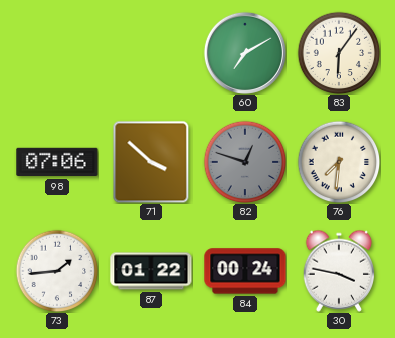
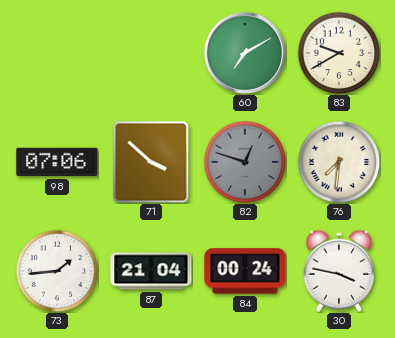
83: 6:06 -> 9:40
87: 01:22 -> 21:04
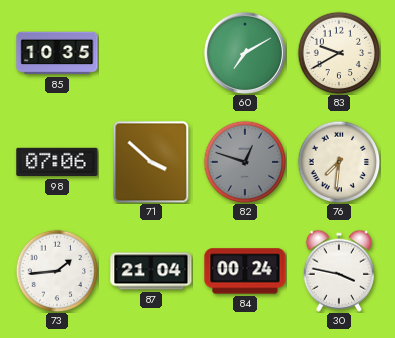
85: none -> 10:35
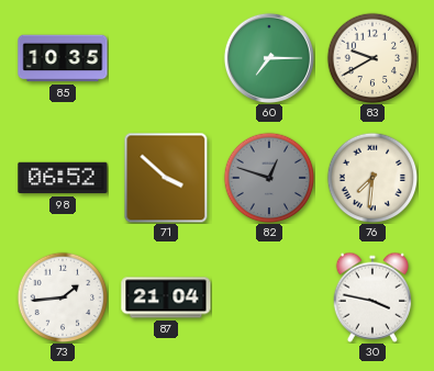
60: 7:10 -> 7:15
98: 07:06 -> 06:52
84: 00:24 -> none
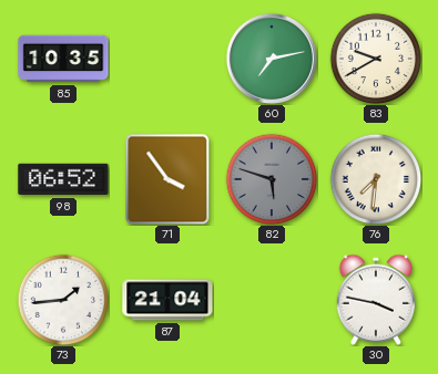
60: 7:15 -> 7:13
71: 3:52 -> 3:54
82: 12:48 -> 5:48
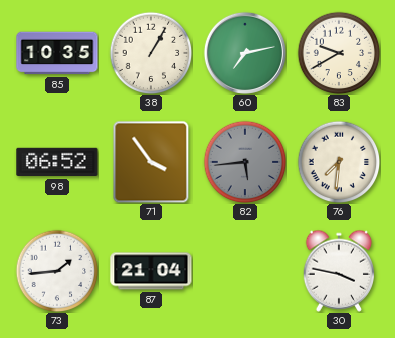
38: none -> 1:05
82: 5:48 -> 5:44
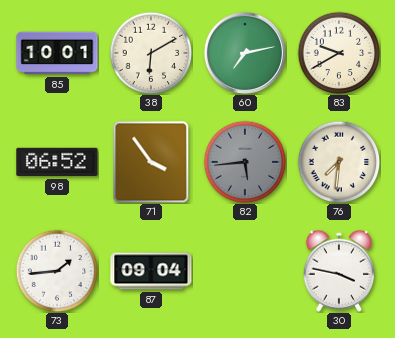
85: 10:35 -> 10:01
38: 1:05 -> 6:10
87: 21:04 -> 09:04
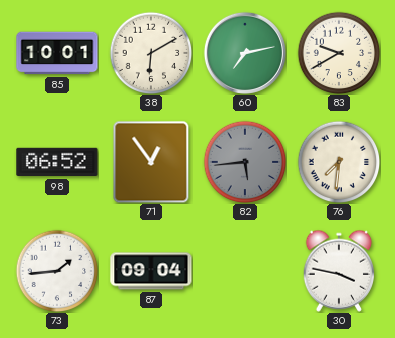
71: 3:54 -> 12:54
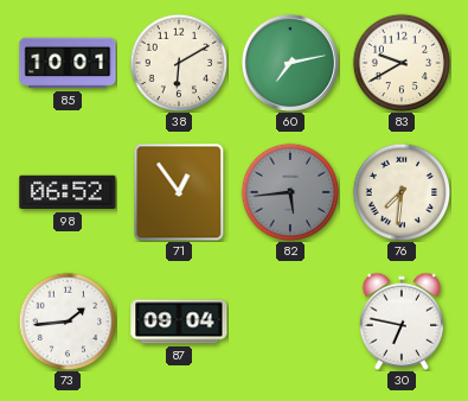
30: 3:47 -> 6:47
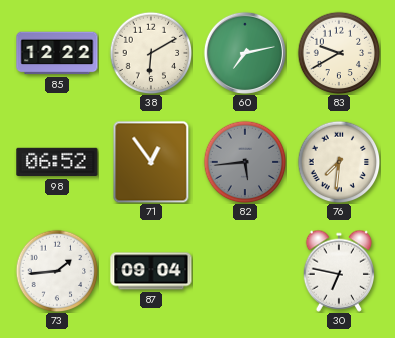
85: 10:01 -> 12:22
